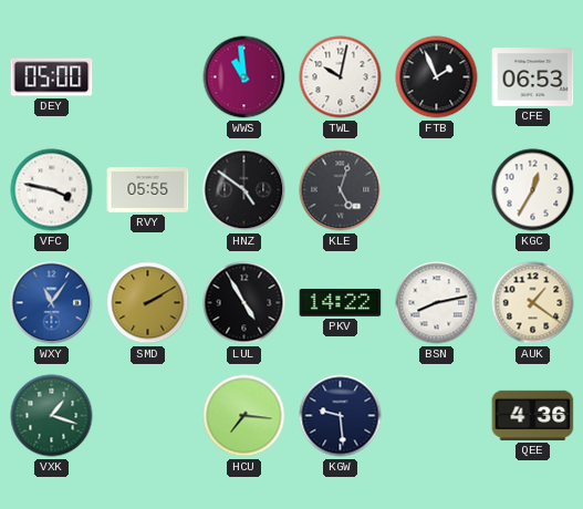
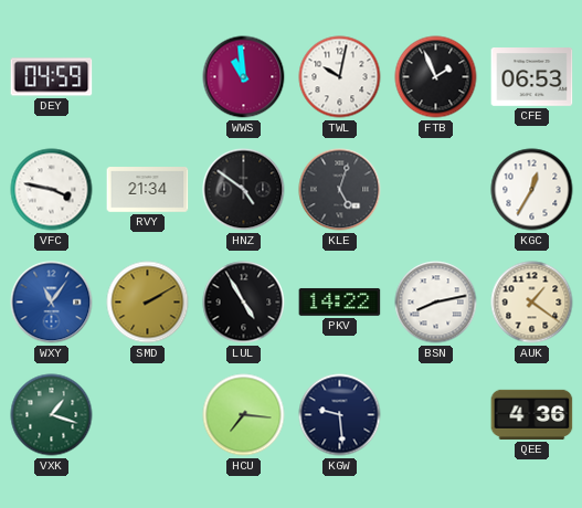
DEY: 05:00 -> 04:59
RVY: 05:55 -> 21:34
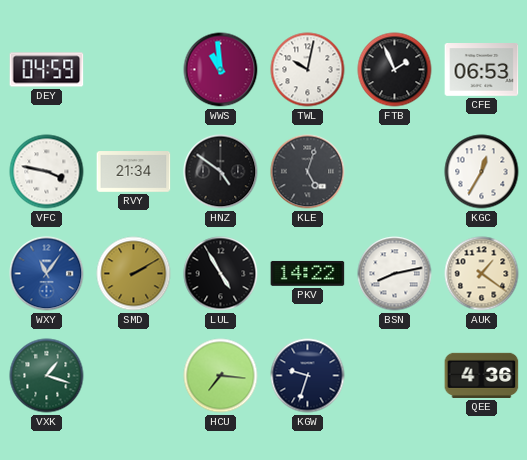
KGW: 9:29 -> 9:33
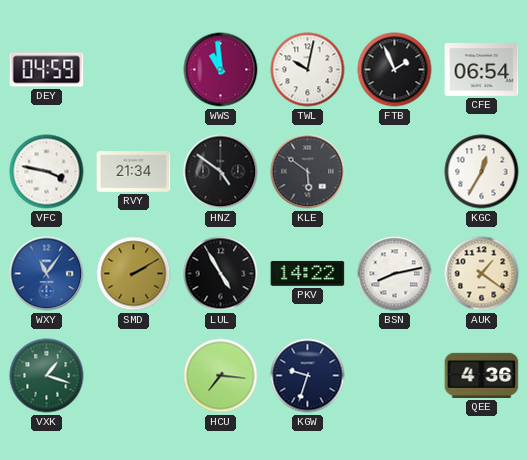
CFE: 06:53 -> 06:54
KLE: 5:03 -> 5:51
